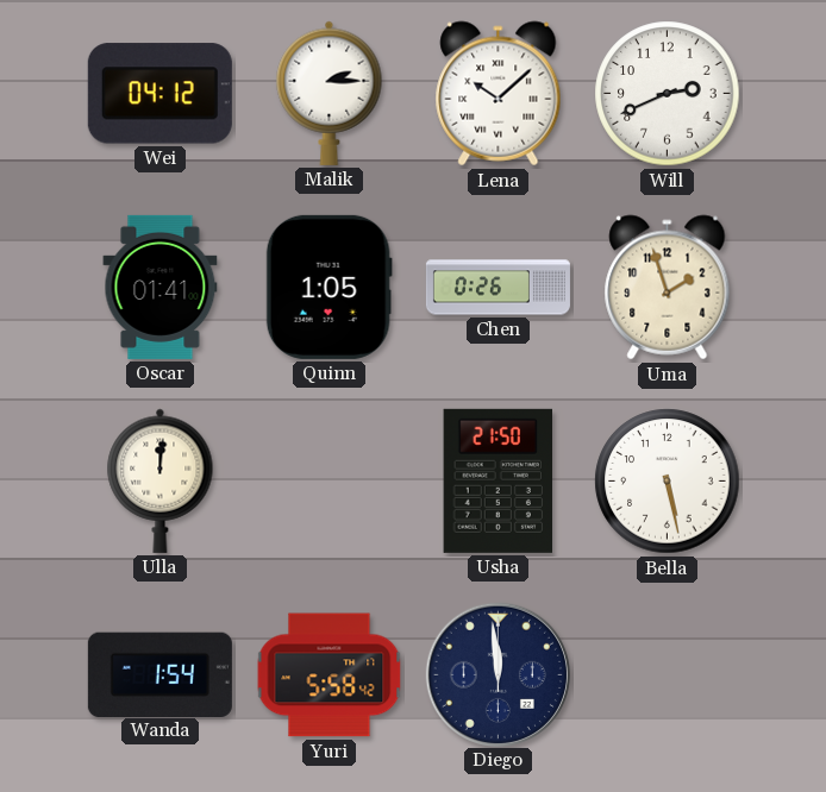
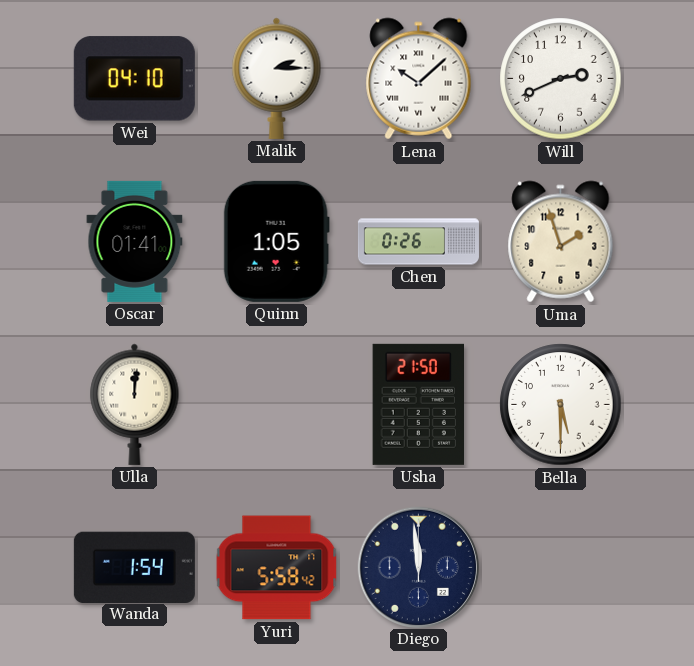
Wei: 04:12 -> 04:10
Bella: 5:28 -> 5:30
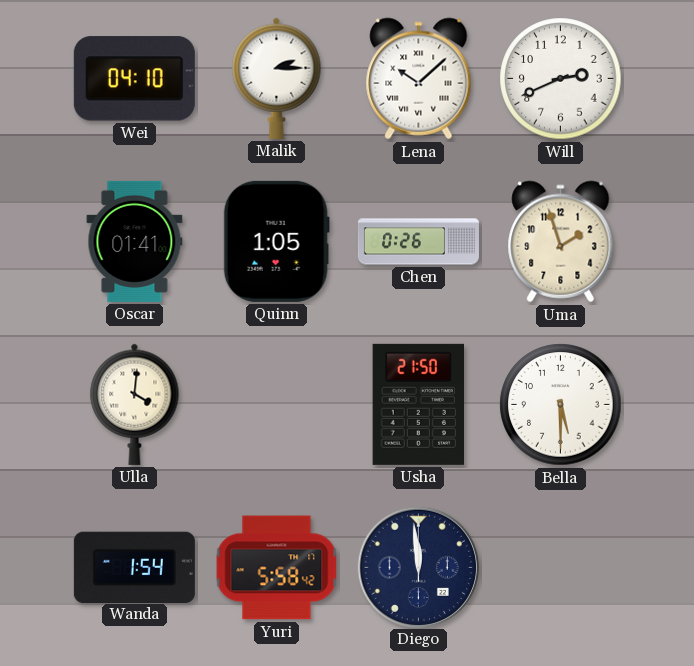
Ulla: 12:01 -> 4:01
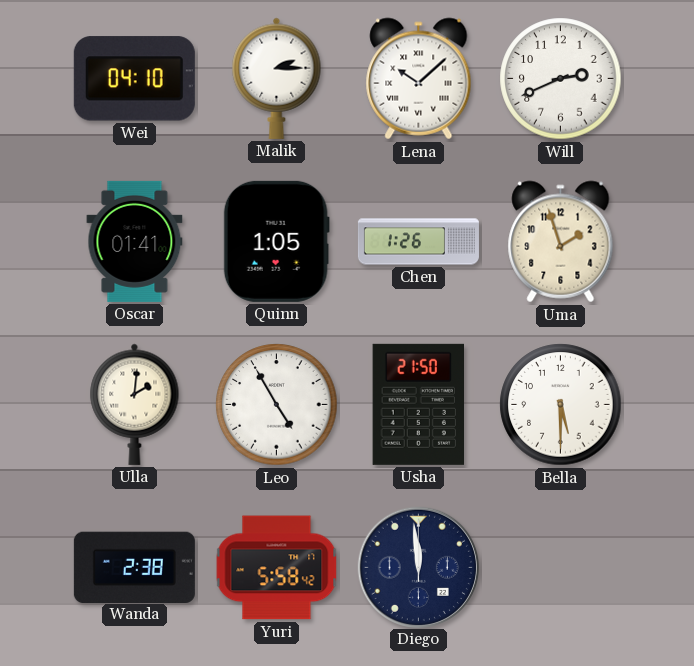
Chen: 0:26 -> 1:26
Ulla: 4:01 -> 2:01
Leo: none -> 4:55
Wanda: 1:54 -> 2:38
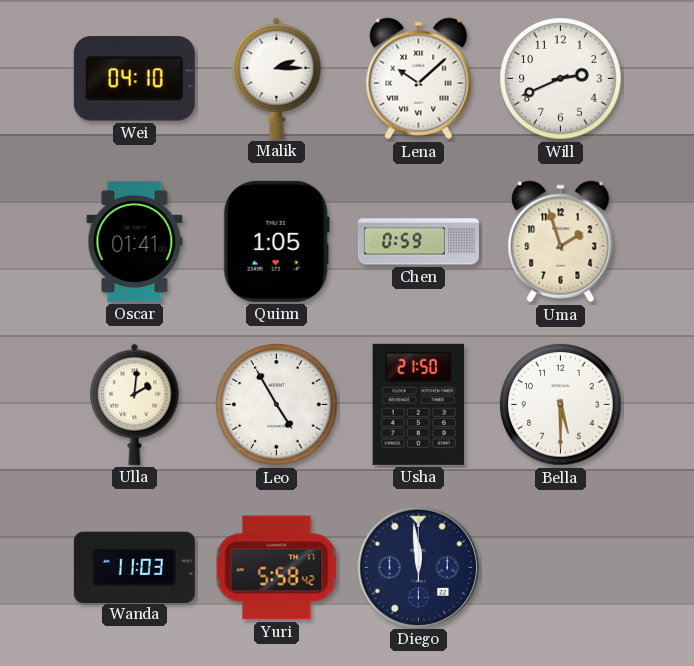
Chen: 1:26 -> 0:59
Wanda: 2:38 -> 11:03
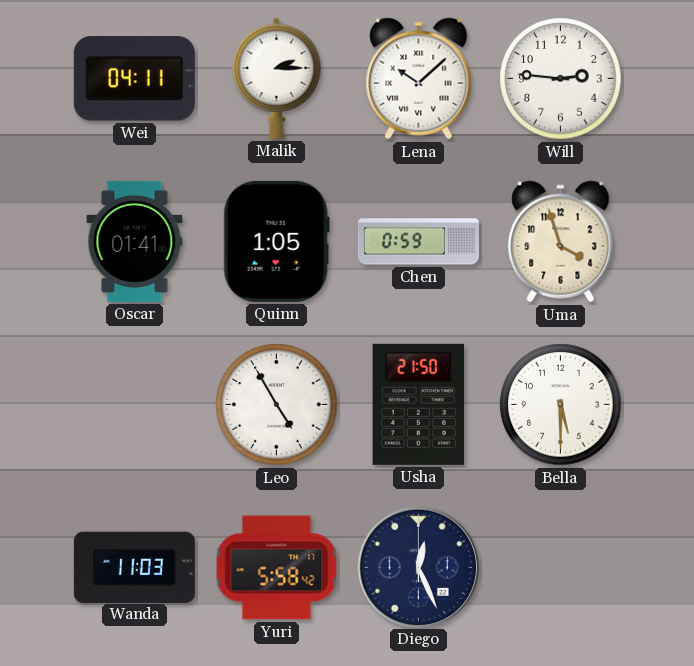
Wei: 04:10 -> 04:11
Will: 2:41 -> 2:46
Uma: 1:57 -> 3:57
Ulla: 2:01 -> none
Diego: 11:59 -> 12:26
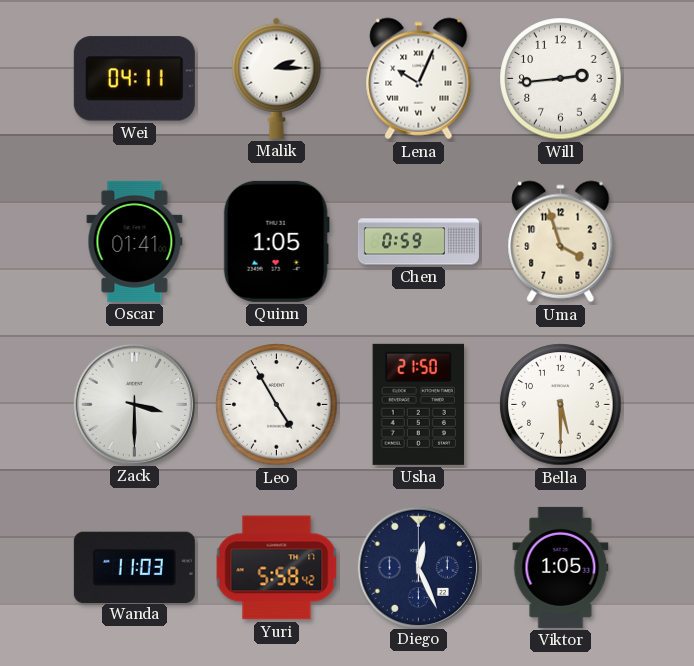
Lena: 10:08 -> 10:04
Will: 2:46 -> 2:44
Zack: none -> 3:30
Viktor: none -> 1:05
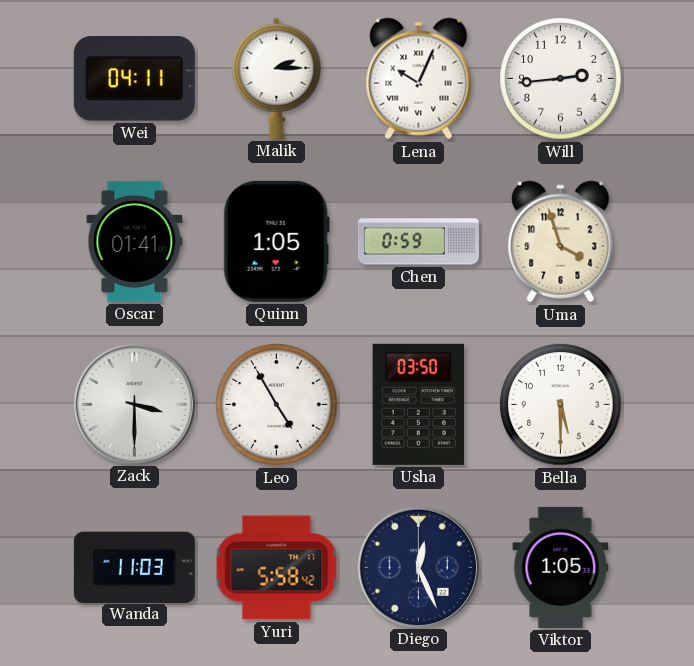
Usha: 21:50 -> 03:50
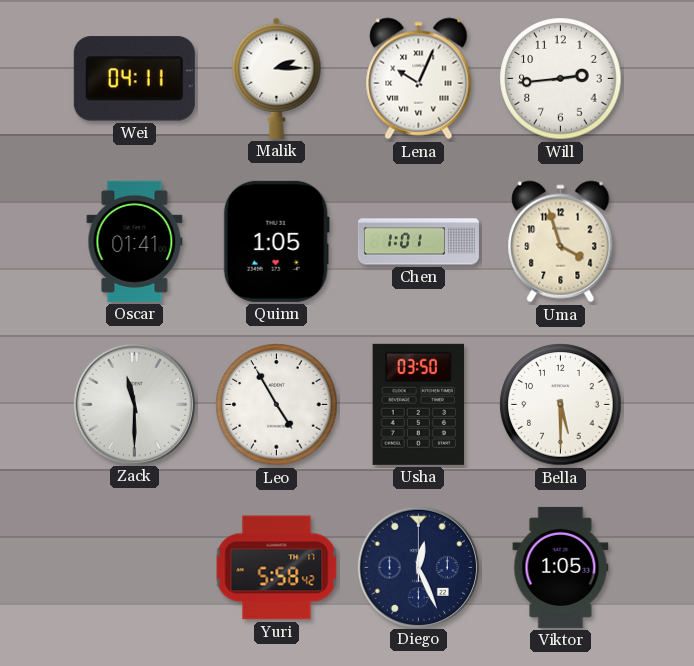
Chen: 0:59 -> 1:01
Zack: 3:30 -> 11:30
Wanda: 11:03 -> none
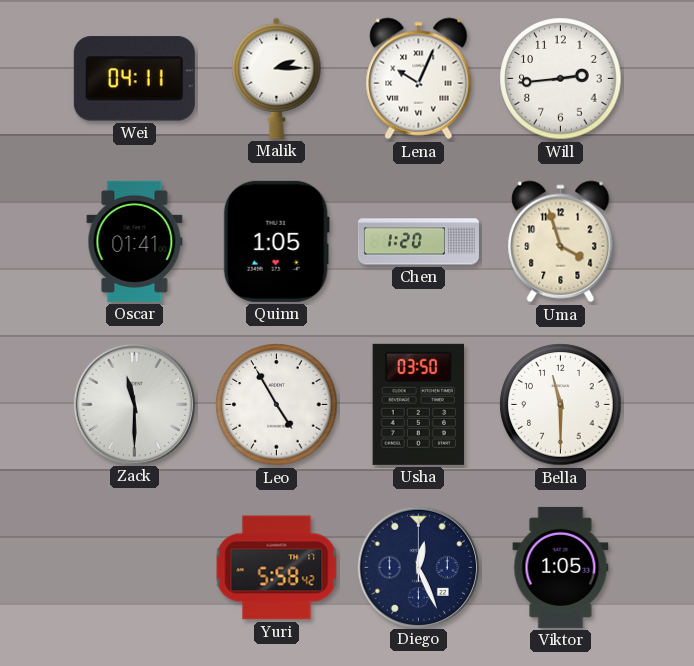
Chen: 1:01 -> 1:20
Bella: 5:30 -> 11:30
